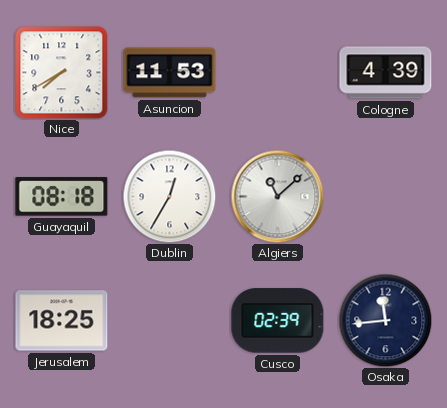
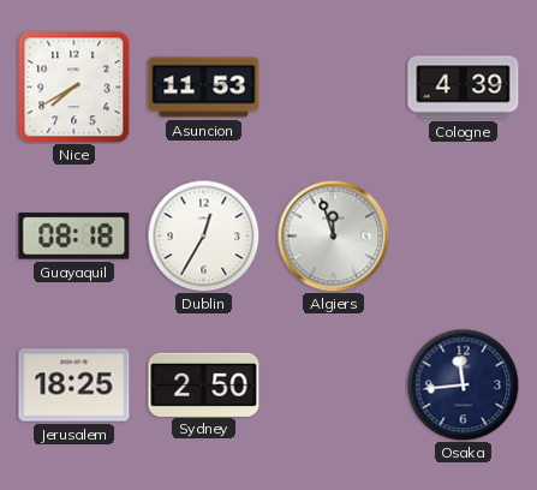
Algiers: 11:08 -> 11:57
Sydney: none -> 2:50
Cusco: 02:39 -> none
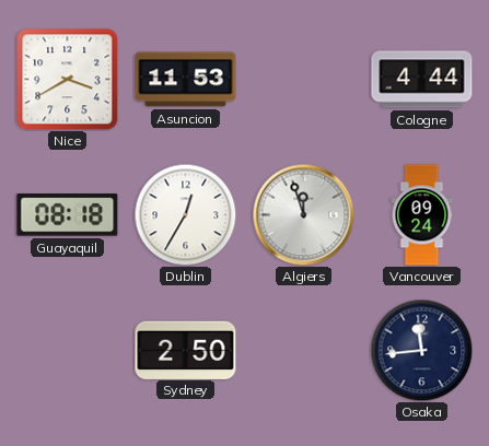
Nice: 7:40 -> 3:40
Cologne: 4:39 -> 4:44
Vancouver: none -> 09:24
Jerusalem: 18:25 -> none
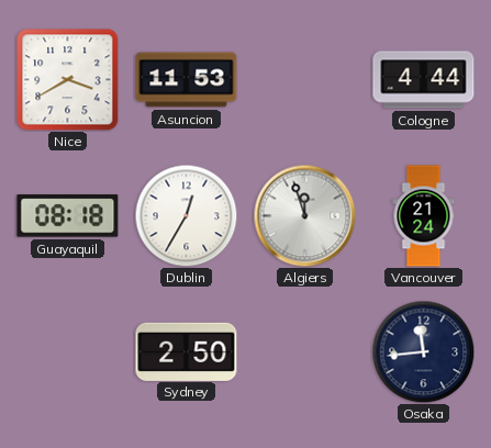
Vancouver: 09:24 -> 21:24
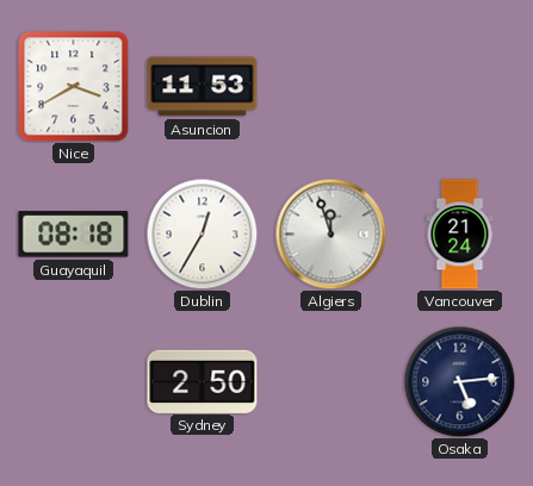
Cologne: 4:44 -> none
Osaka: 11:44 -> 5:14
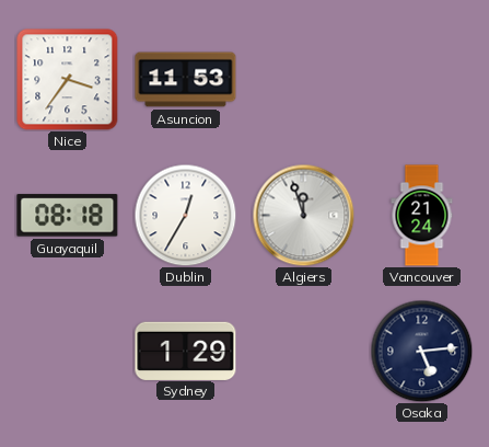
Nice: 3:40 -> 3:36
Sydney: 2:50 -> 1:29
